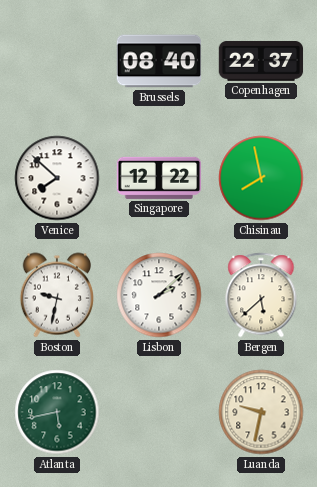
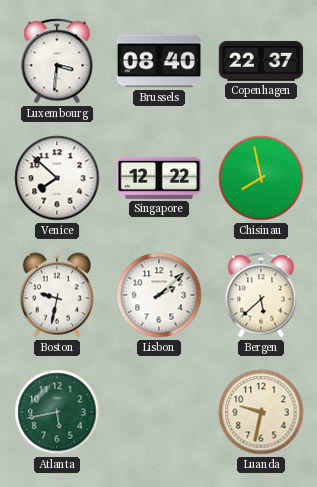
Luxembourg: none -> 3:31
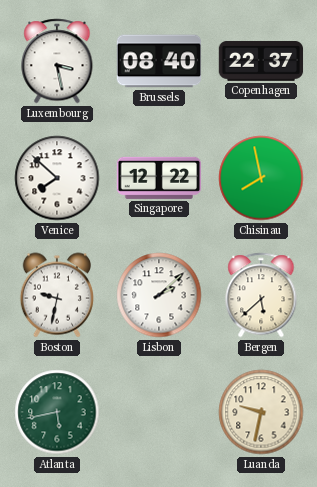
Luxembourg: 3:31 -> 3:28
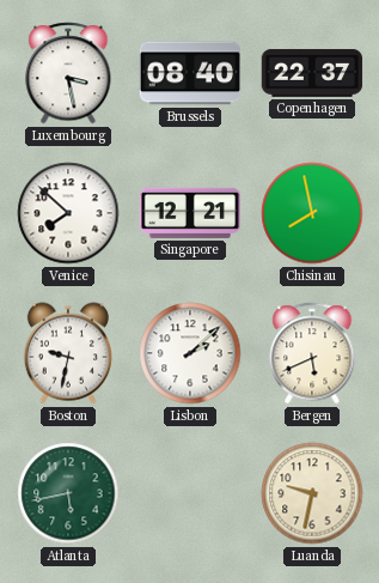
Singapore: 12:22 -> 12:21
Bergen: 5:38 -> 5:41
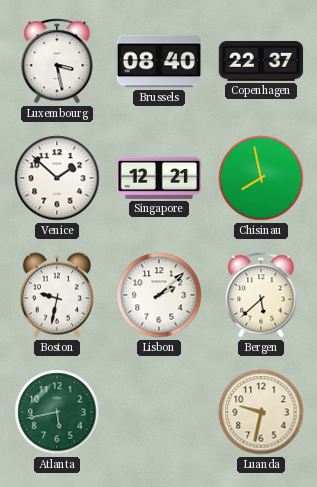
Venice: 7:52 -> 1:52
Bergen: 5:41 -> 5:38
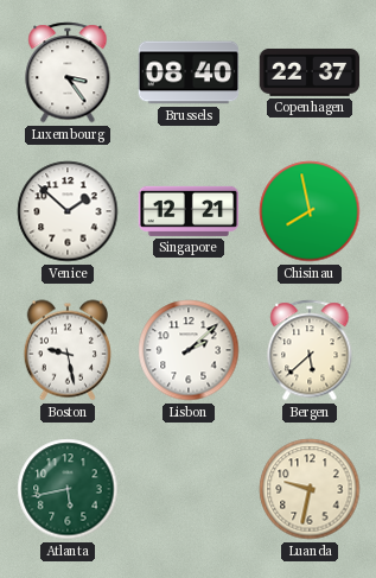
Luxembourg: 3:28 -> 3:24
Boston: 9:32 -> 9:28
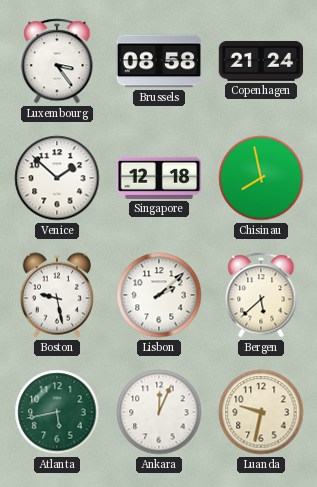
Brussels: 08:40 -> 08:58
Copenhagen: 22:37 -> 21:24
Singapore: 12:21 -> 12:18
Ankara: none -> 12:04
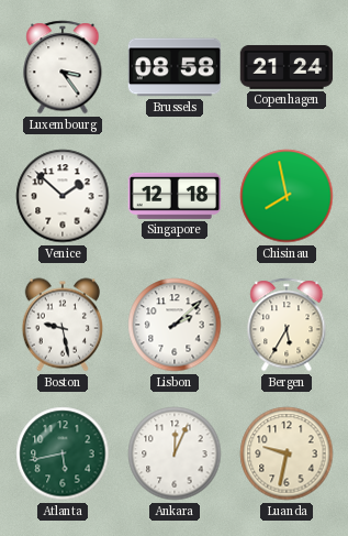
Bergen: 5:38 -> 5:35
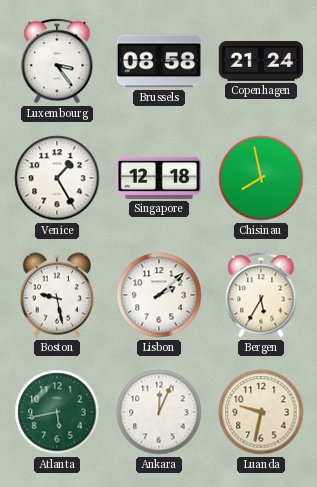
Venice: 1:52 -> 1:25
